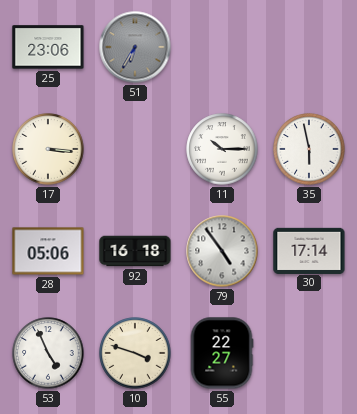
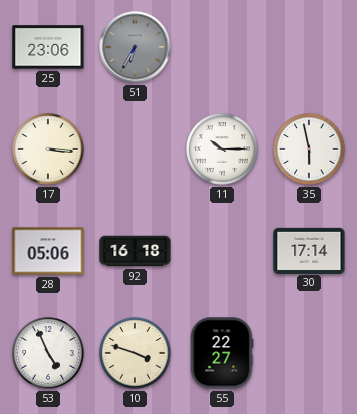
79: 4:54 -> none
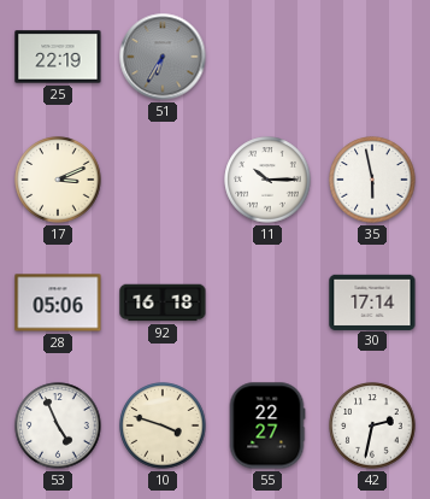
25: 23:06 -> 22:19
17: 3:16 -> 3:11
42: none -> 2:32
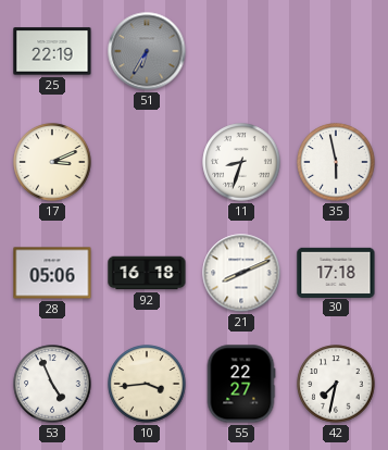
11: 10:15 -> 8:33
21: none -> 8:11
30: 17:14 -> 17:18
10: 3:48 -> 3:44
42: 2:32 -> 7:32
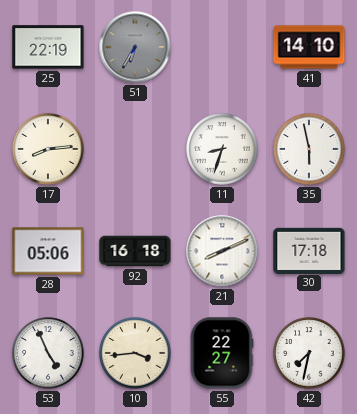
41: none -> 14:10
17: 3:11 -> 8:14
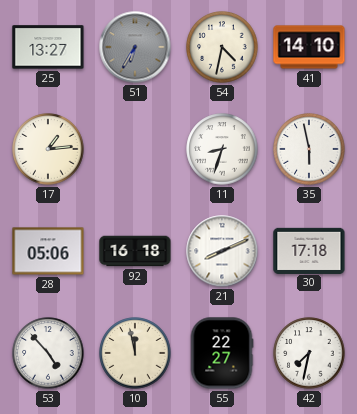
25: 22:19 -> 13:27
54: none -> 4:32
17: 8:14 -> 1:14
53: 4:56 -> 4:53
10: 3:44 -> 11:58
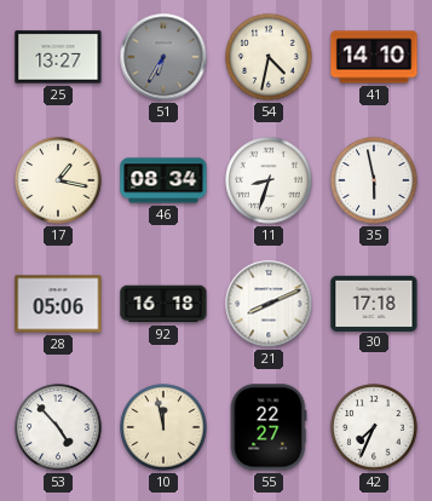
17: 1:14 -> 1:17
46: none -> 08:34
42: 7:32 -> 7:34
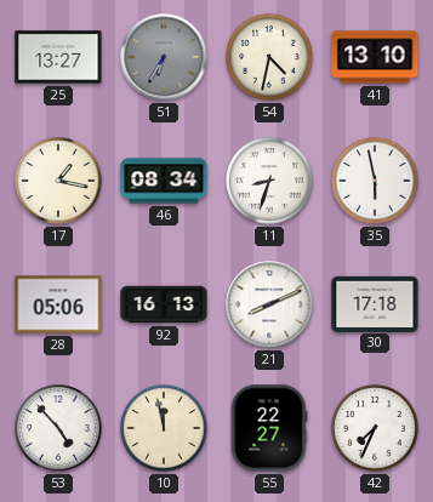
41: 14:10 -> 13:10
92: 16:18 -> 16:13
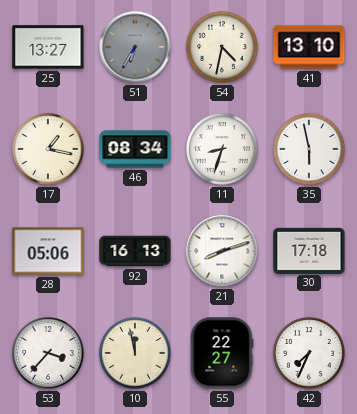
21: 8:11 -> 8:12
53: 4:53 -> 3:37
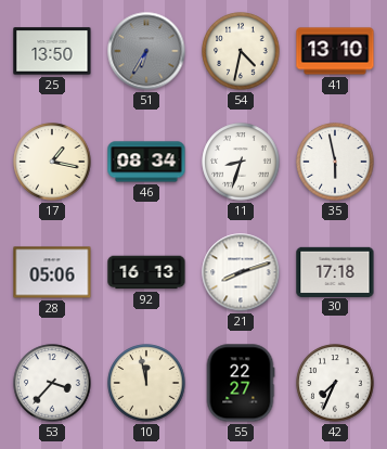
25: 13:27 -> 13:50
